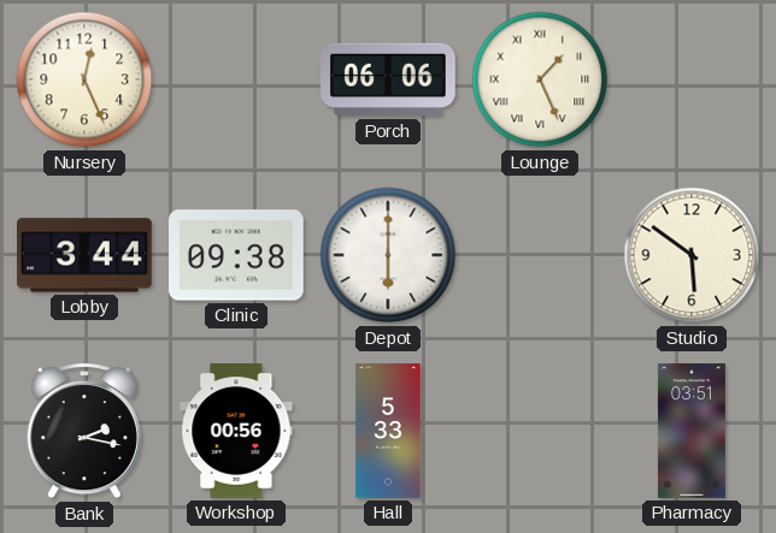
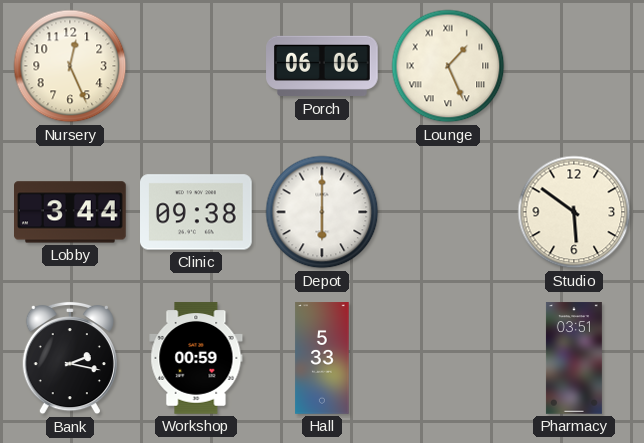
Workshop: 00:56 -> 00:59
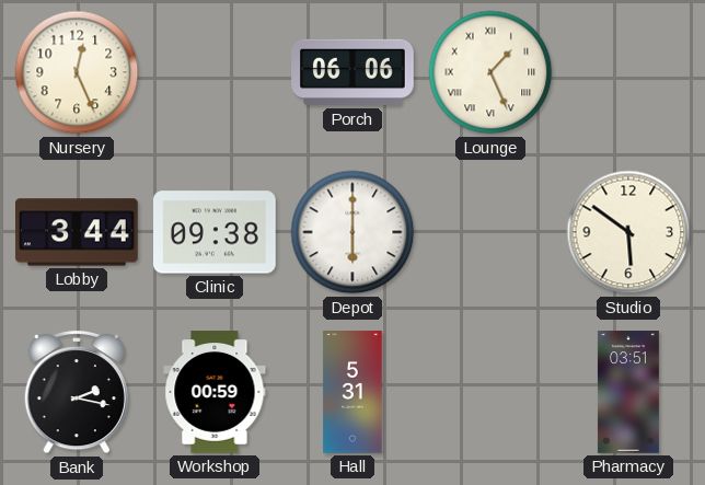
Hall: 5:33 -> 5:31
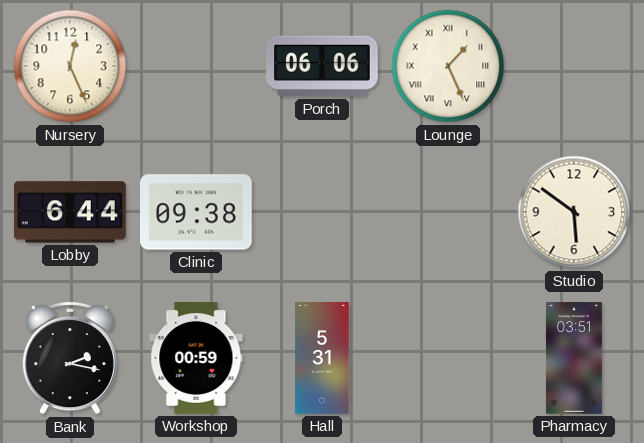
Lobby: 3:44 -> 6:44
Depot: 6:00 -> none
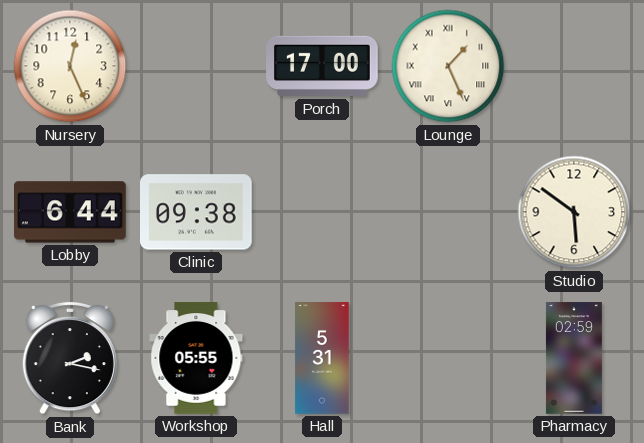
Porch: 06:06 -> 17:00
Workshop: 00:59 -> 05:55
Pharmacy: 03:51 -> 02:59
